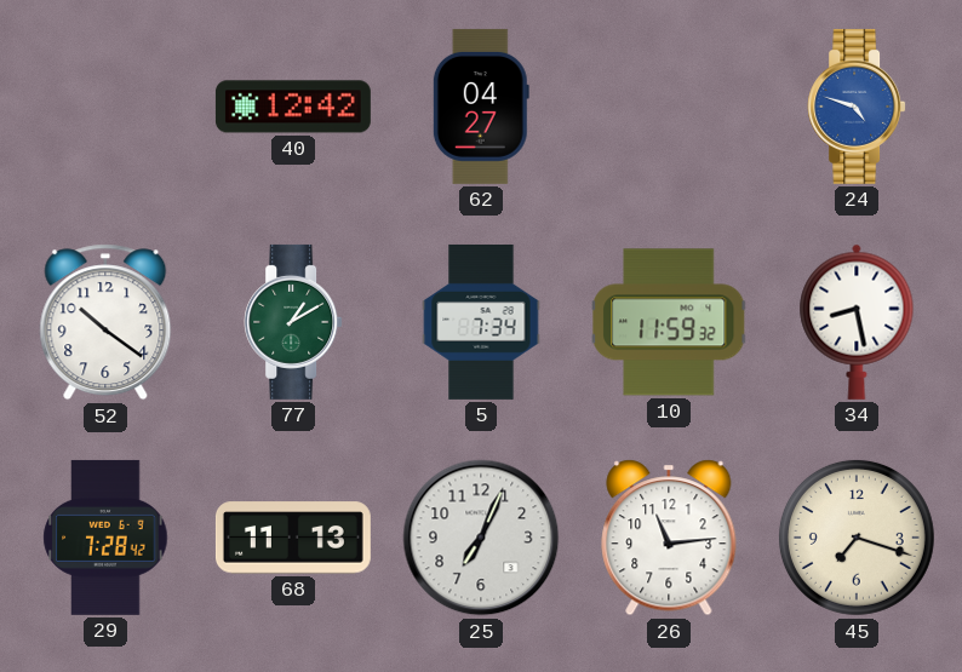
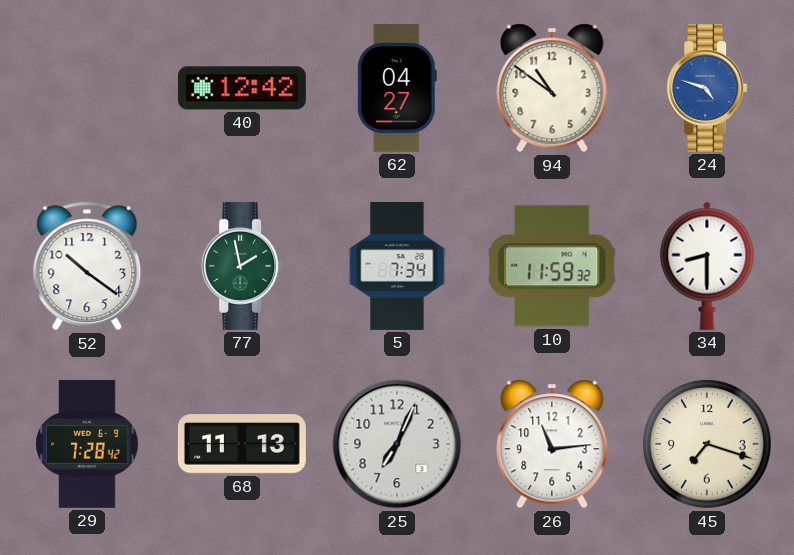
94: none -> 10:51
77: 1:10 -> 1:58
34: 8:28 -> 8:30
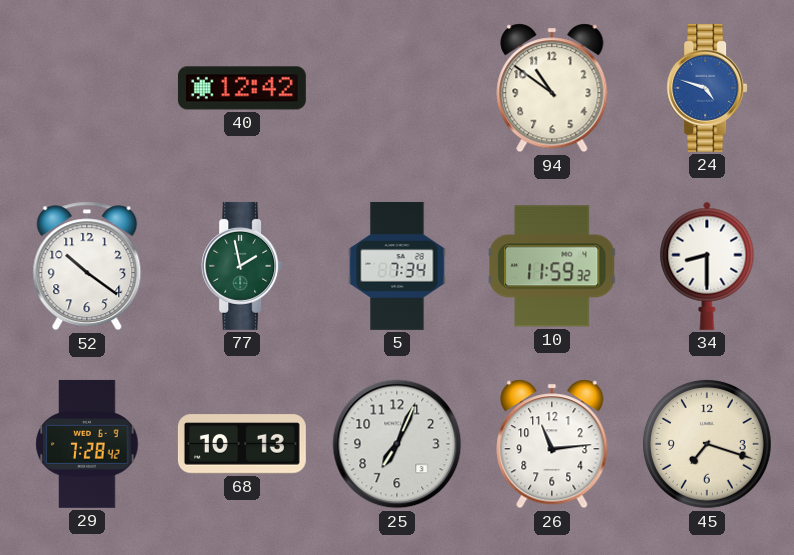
62: 04:27 -> none
68: 11:13 -> 10:13
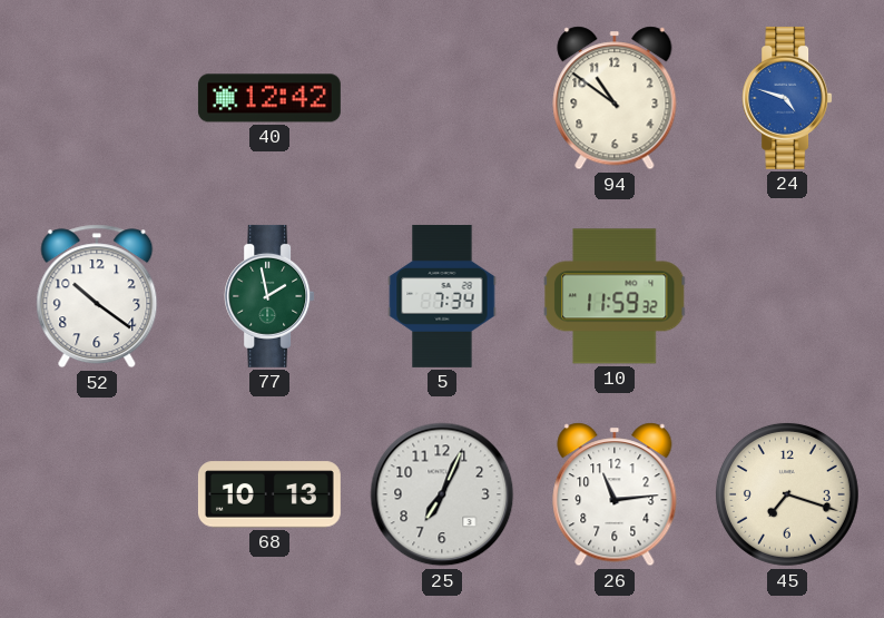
34: 8:30 -> none
29: 7:28 -> none
